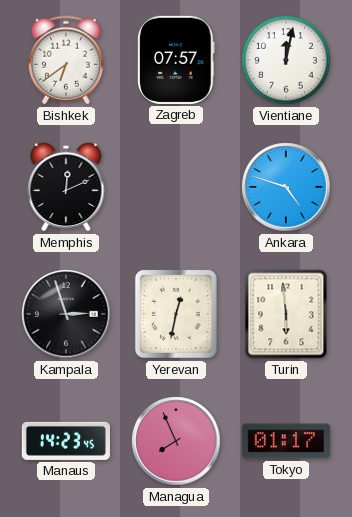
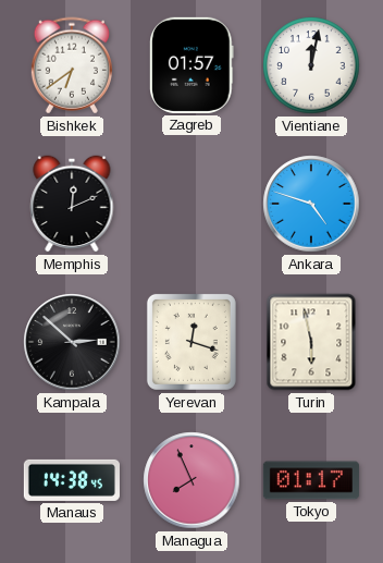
Zagreb: 07:57 -> 01:57
Kampala: 2:57 -> 2:52
Yerevan: 12:32 -> 12:18
Turin: 5:59 -> 5:58
Manaus: 14:23 -> 14:38
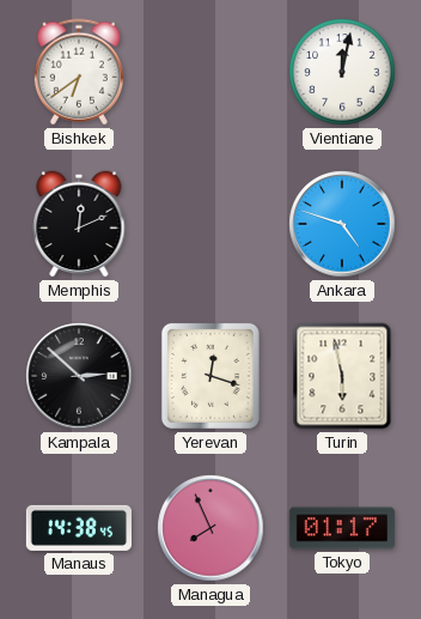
Zagreb: 01:57 -> none
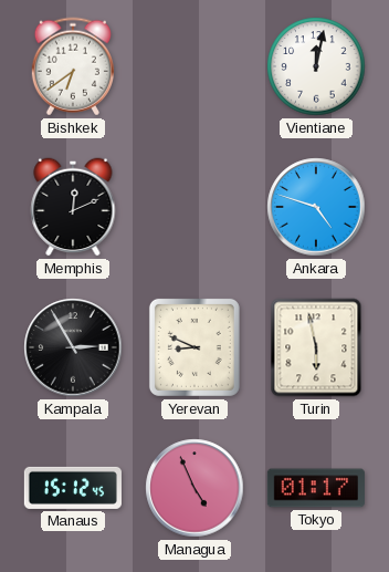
Kampala: 2:52 -> 2:55
Yerevan: 12:18 -> 8:49
Manaus: 14:38 -> 15:12
Managua: 7:56 -> 4:56
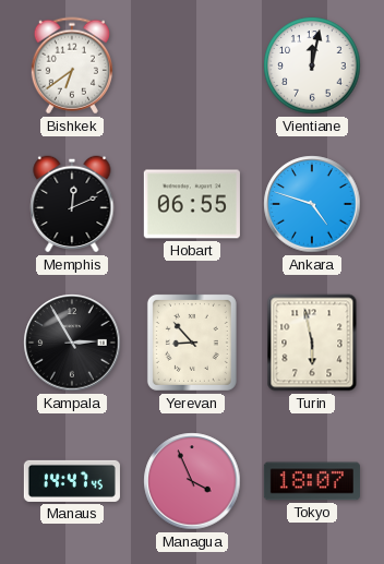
Hobart: none -> 06:55
Yerevan: 8:49 -> 8:53
Manaus: 15:12 -> 14:47
Managua: 4:56 -> 3:56
Tokyo: 01:17 -> 18:07
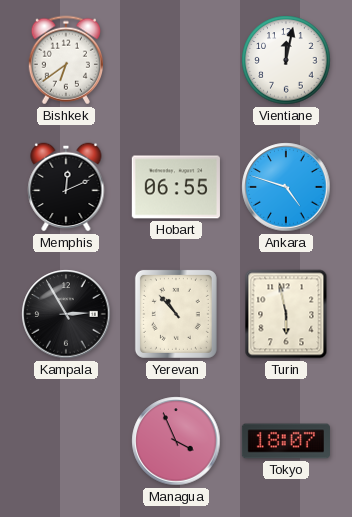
Yerevan: 8:53 -> 10:53
Manaus: 14:47 -> none
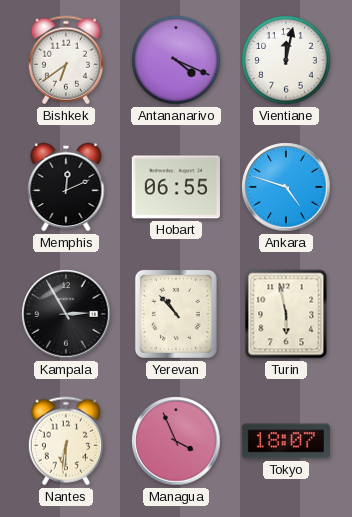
Antananarivo: none -> 4:19
Nantes: none -> 6:31
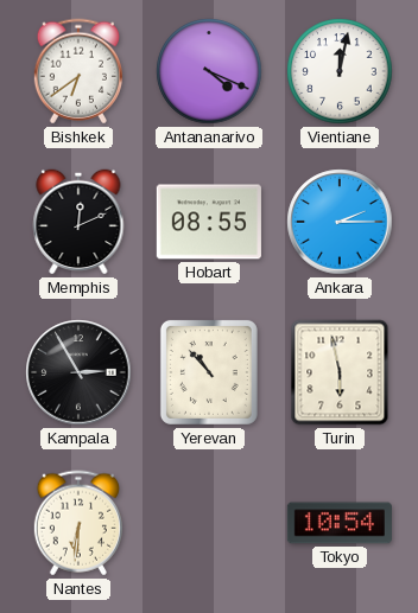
Hobart: 06:55 -> 08:55
Ankara: 4:48 -> 2:15
Managua: 3:56 -> none
Tokyo: 18:07 -> 10:54
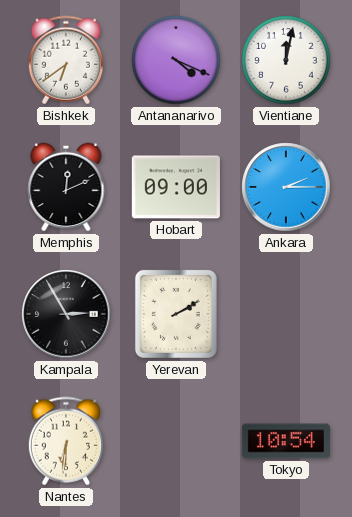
Hobart: 08:55 -> 09:00
Yerevan: 10:53 -> 2:10
Turin: 5:58 -> none
